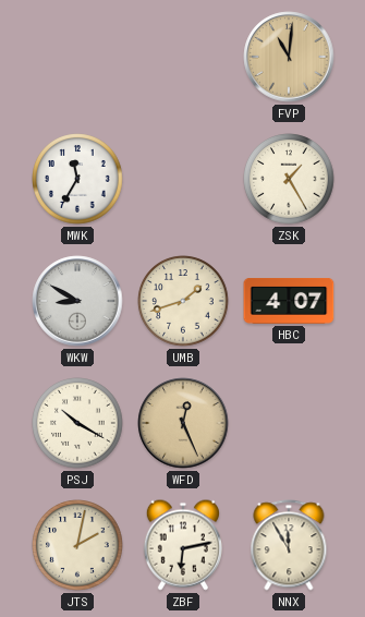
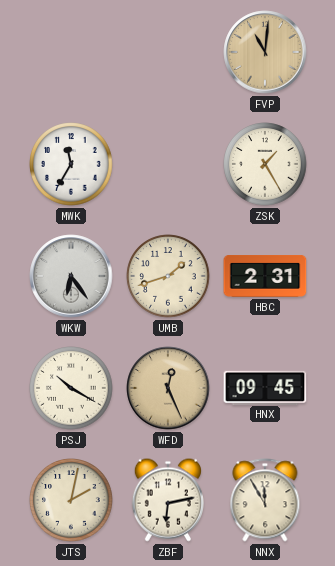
WKW: 8:50 -> 6:24
HBC: 4:07 -> 2:31
HNX: none -> 09:45
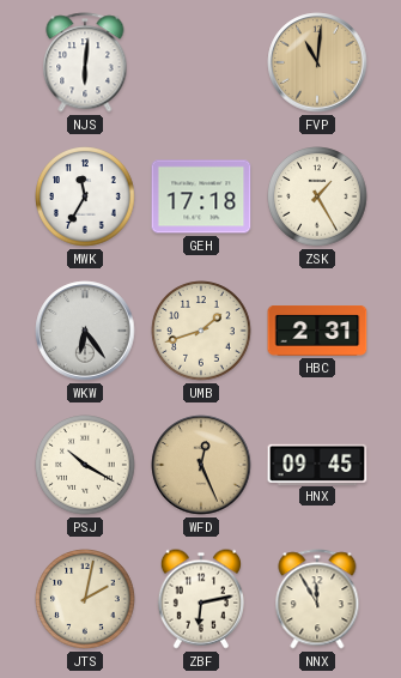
NJS: none -> 6:01
GEH: none -> 17:18
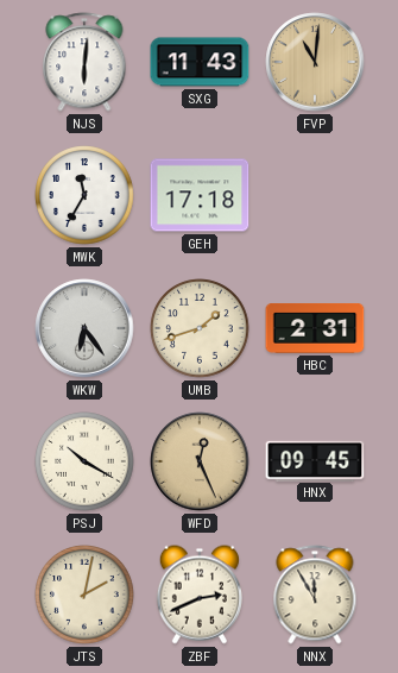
SXG: none -> 11:43
ZSK: 1:25 -> none
ZBF: 6:13 -> 2:41
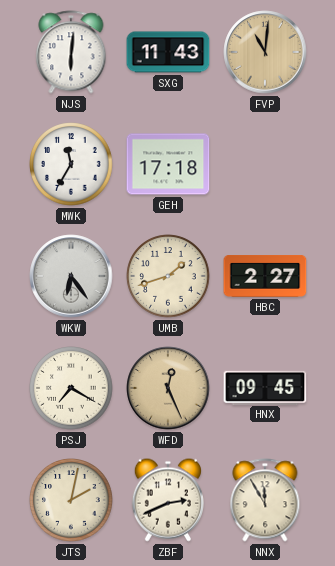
HBC: 2:31 -> 2:27
PSJ: 10:20 -> 7:20
